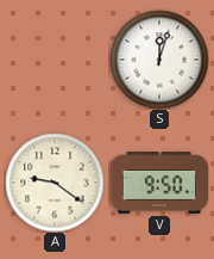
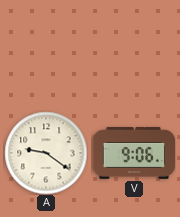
S: 12:03 -> none
V: 9:50 -> 9:06
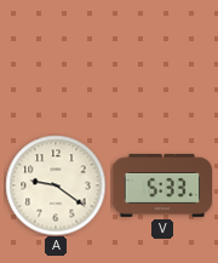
V: 9:06 -> 5:33
